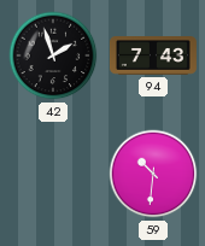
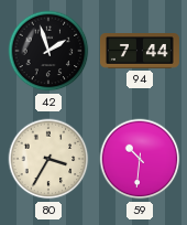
94: 7:43 -> 7:44
80: none -> 3:35
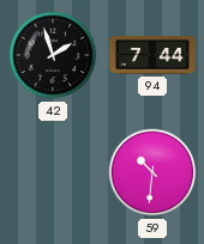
80: 3:35 -> none
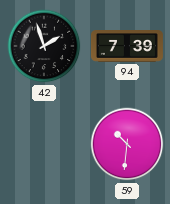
94: 7:44 -> 7:39
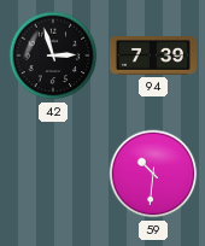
42: 1:57 -> 2:57
